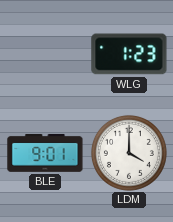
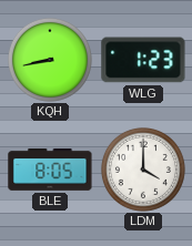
KQH: none -> 8:43
BLE: 9:01 -> 8:05
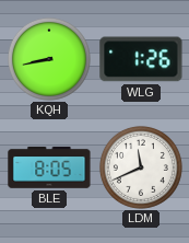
WLG: 1:23 -> 1:26
LDM: 4:00 -> 11:41
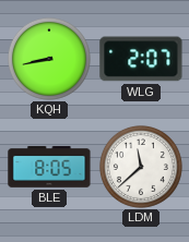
WLG: 1:26 -> 2:07
LDM: 11:41 -> 11:38
